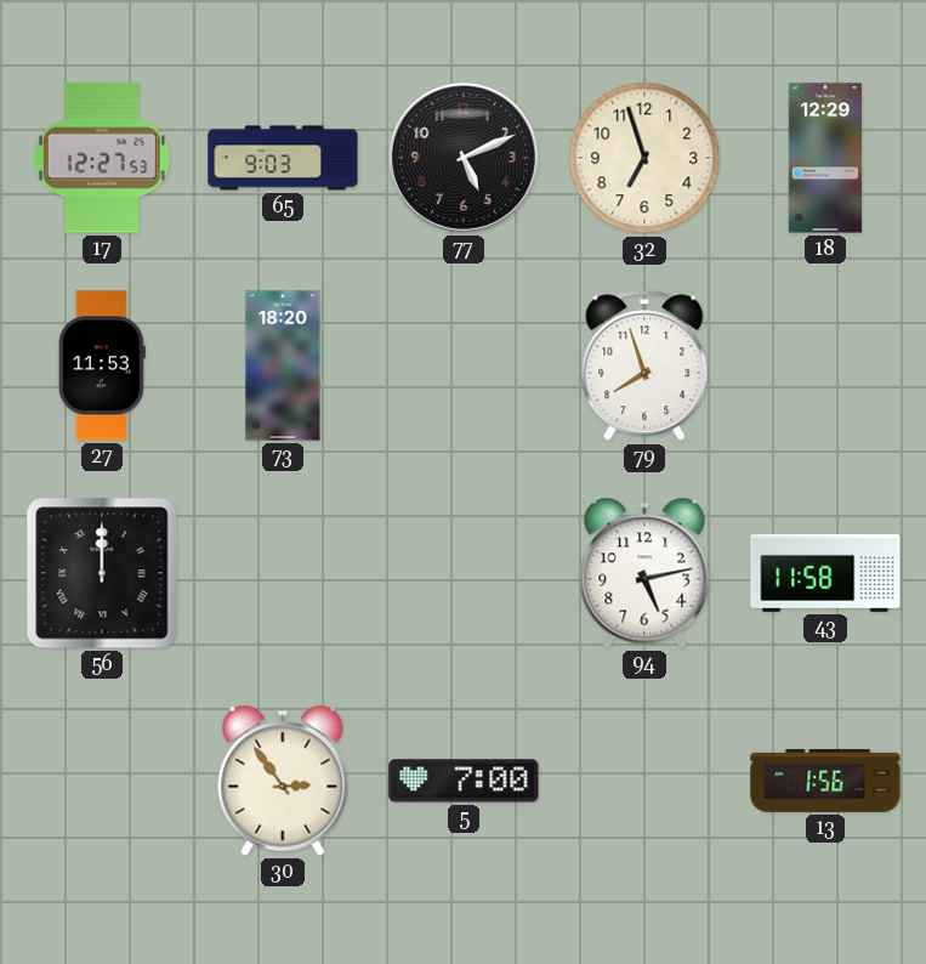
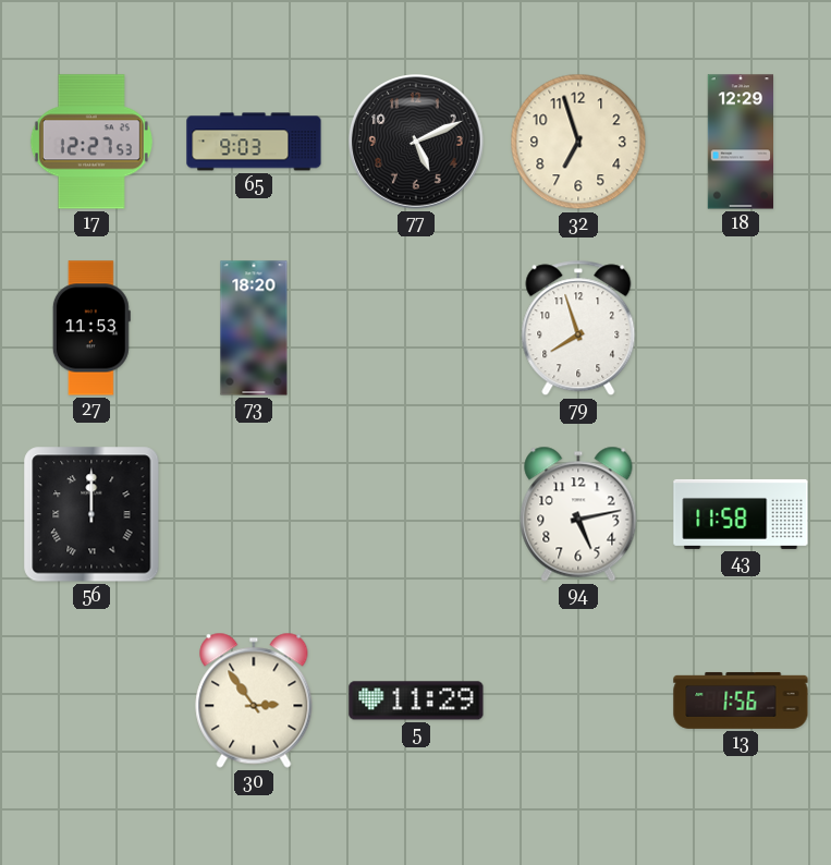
5: 7:00 -> 11:29
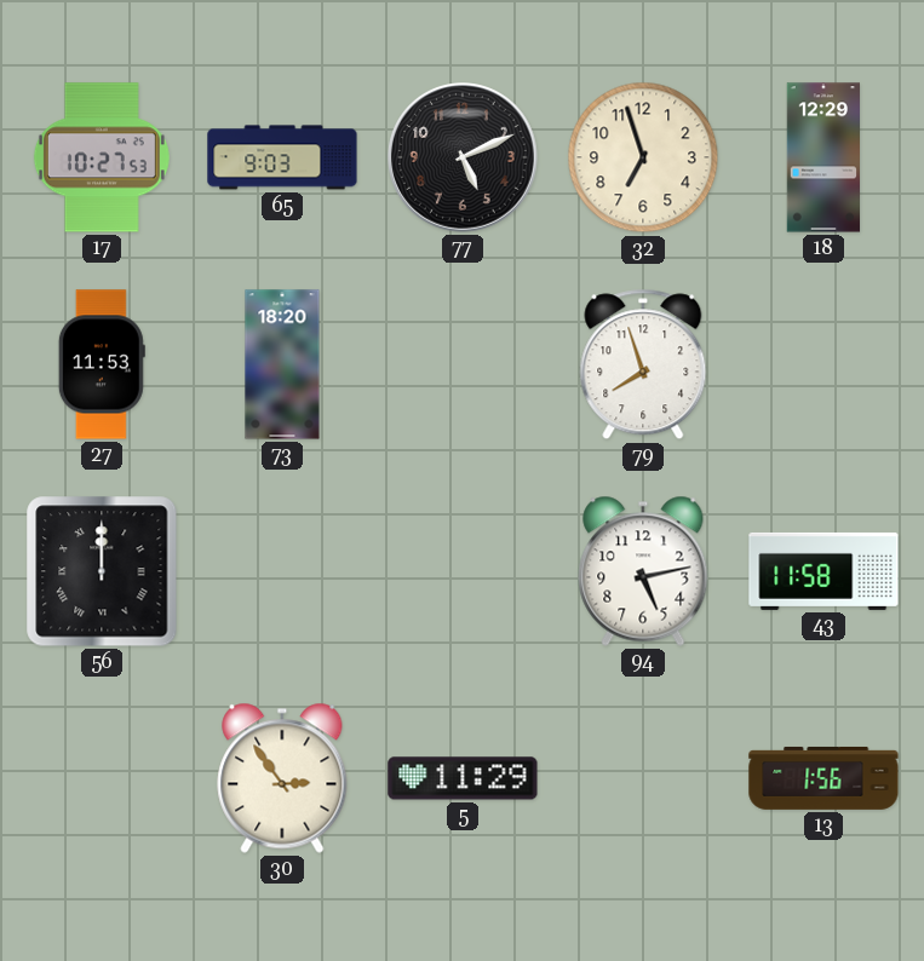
17: 12:27 -> 10:27
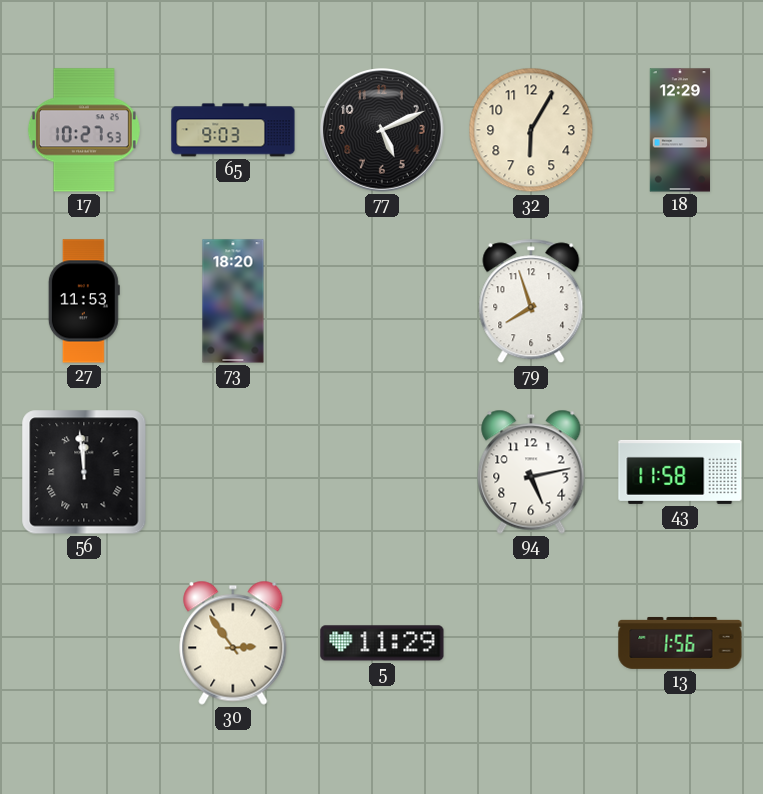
32: 6:57 -> 6:05
56: 12:00 -> 11:59
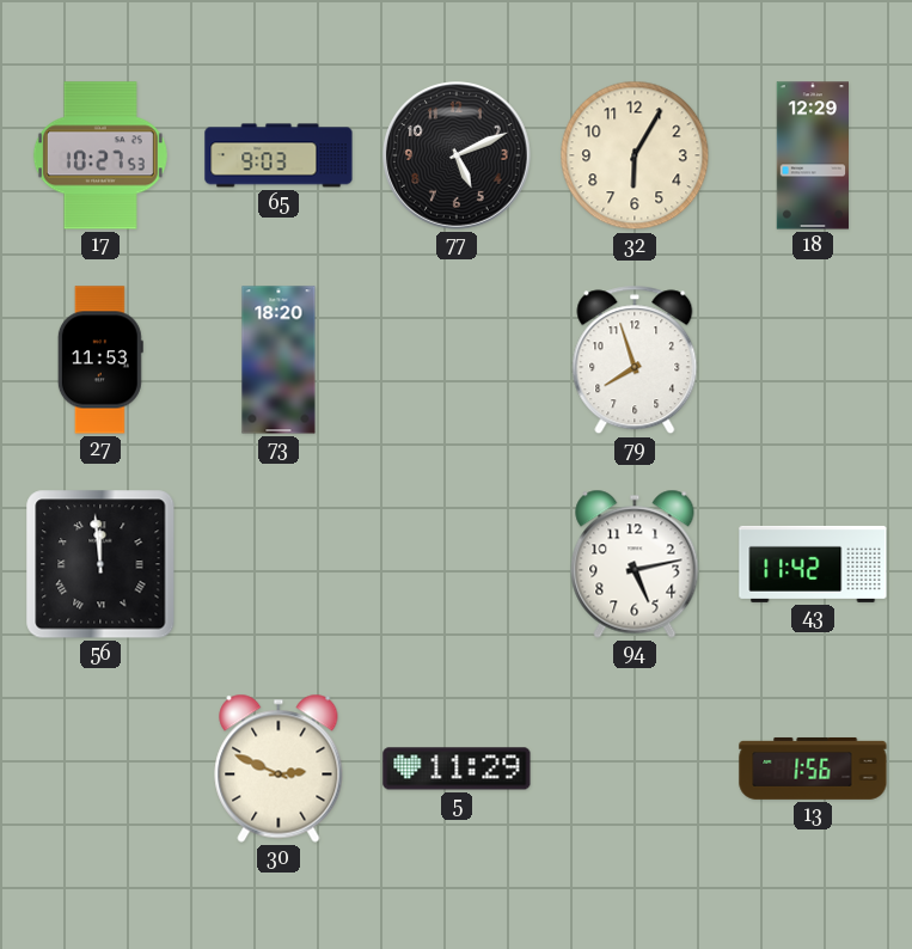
43: 11:58 -> 11:42
30: 2:54 -> 2:49
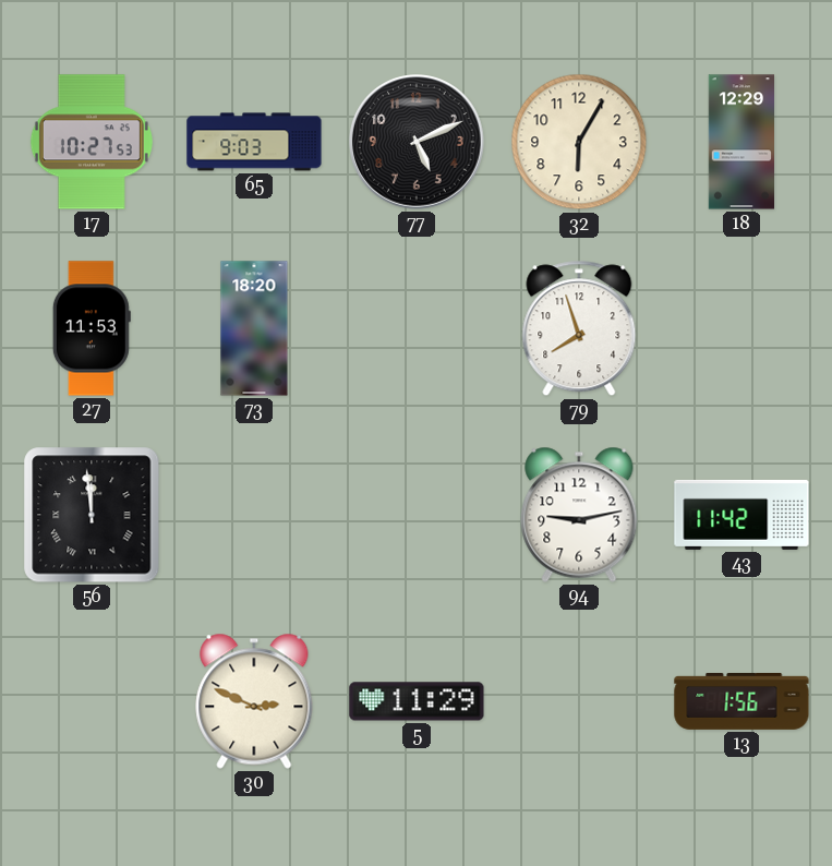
94: 5:13 -> 9:13
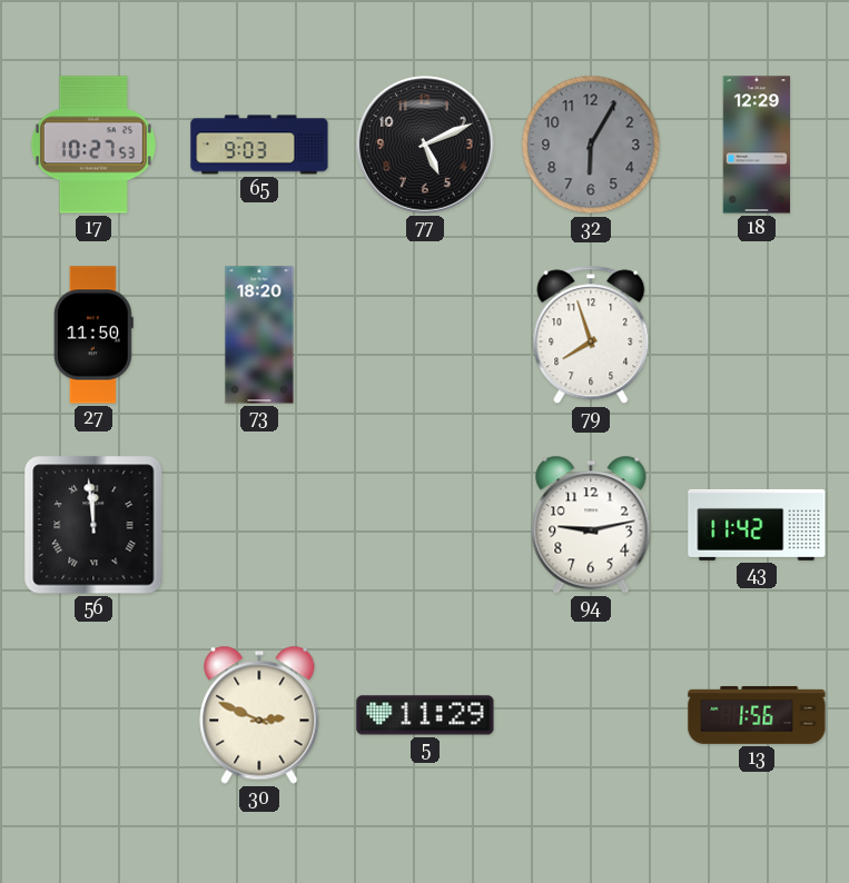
32 dial: cream -> grey
27: 11:53 -> 11:50
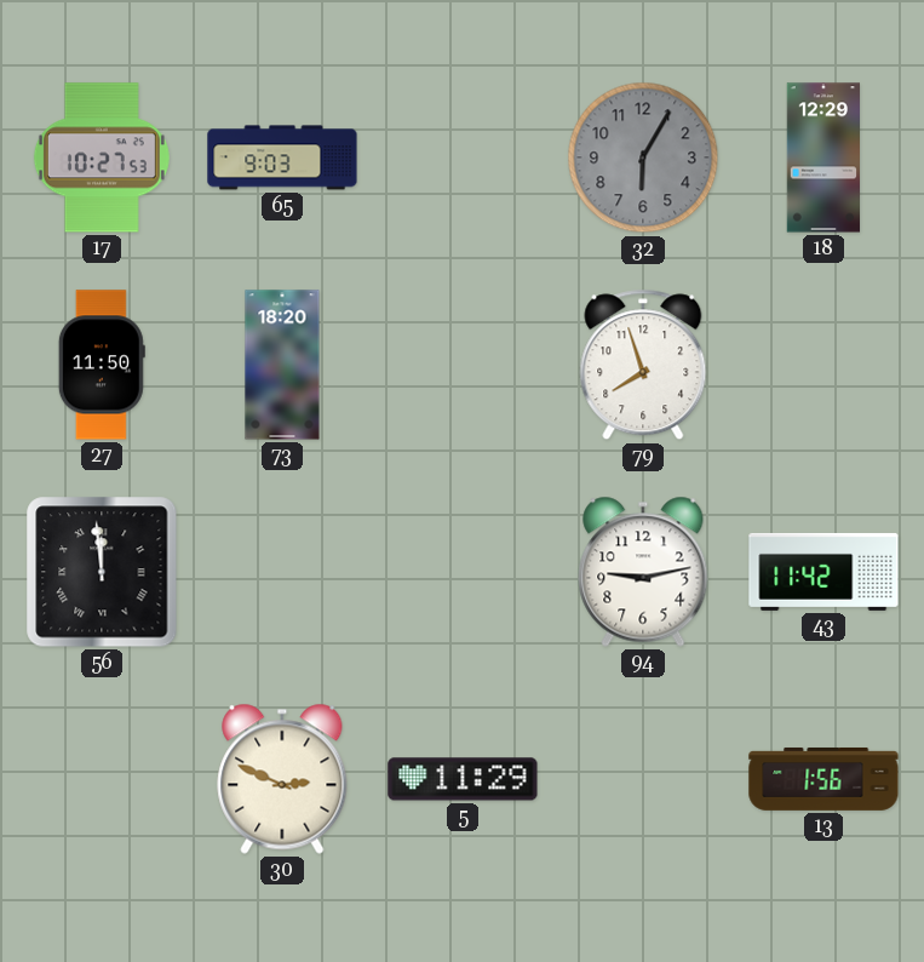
77: 5:11 -> none
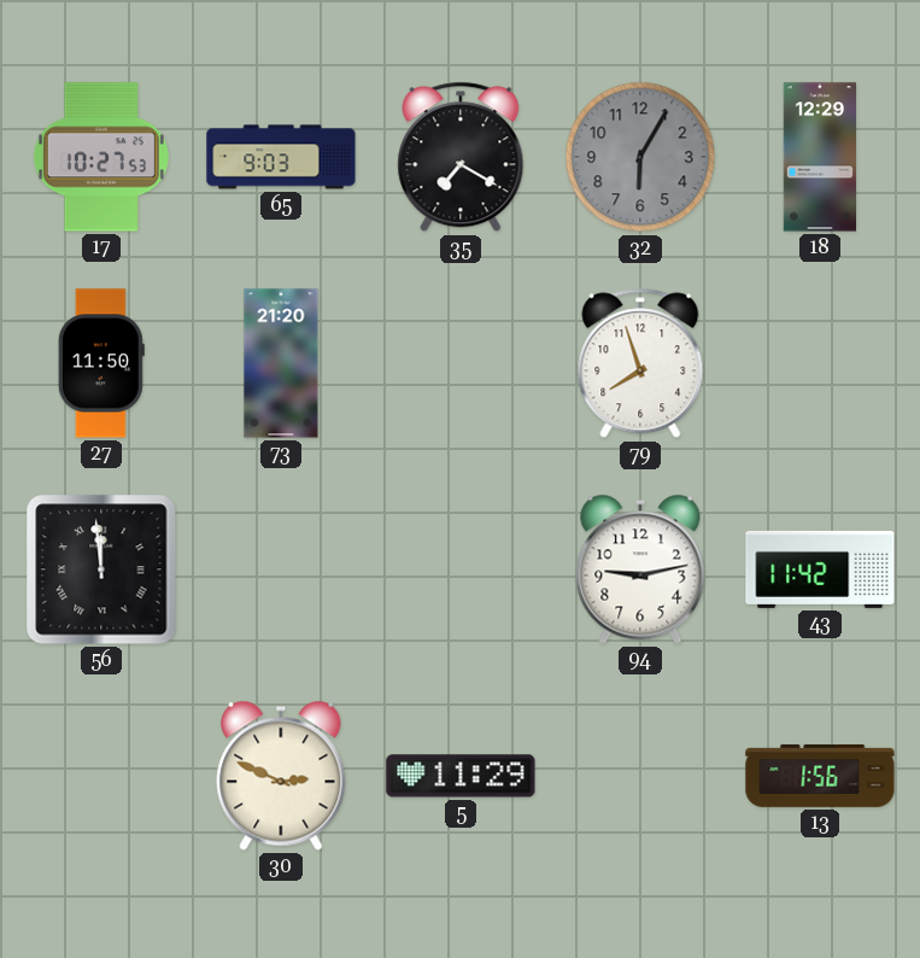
35: none -> 7:20
73: 18:20 -> 21:20
